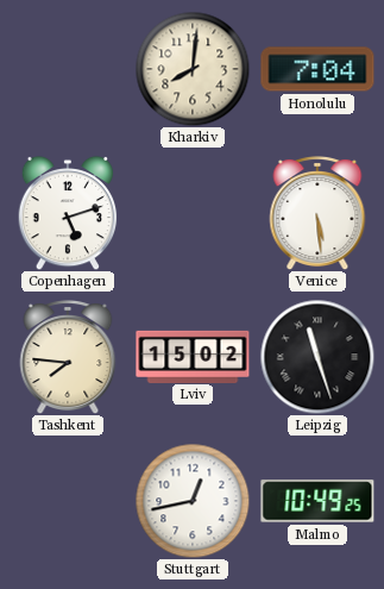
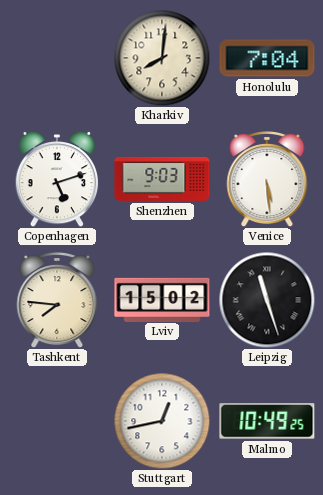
Shenzhen: none -> 9:03
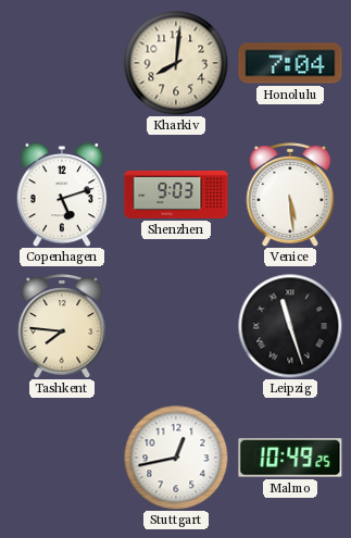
Lviv: 15:02 -> none
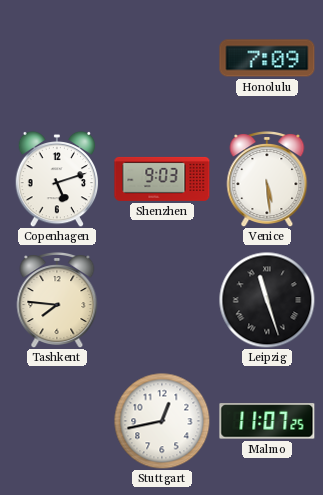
Kharkiv: 8:01 -> none
Honolulu: 7:04 -> 7:09
Malmo: 10:49 -> 11:07
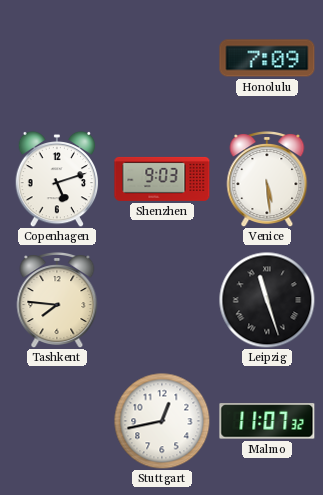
Malmo: 11:07:25 -> 11:07:32
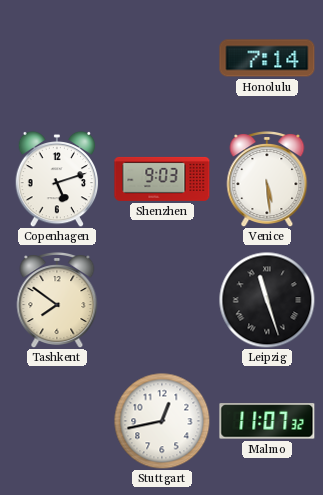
Honolulu: 7:09 -> 7:14
Tashkent: 7:46 -> 7:51
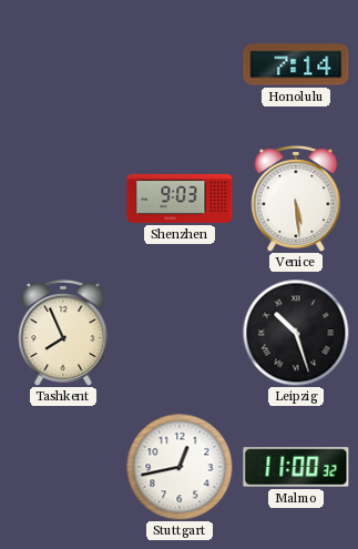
Copenhagen: 5:12 -> none
Tashkent: 7:51 -> 7:56
Leipzig: 11:27 -> 10:27
Malmo: 11:07 -> 11:00
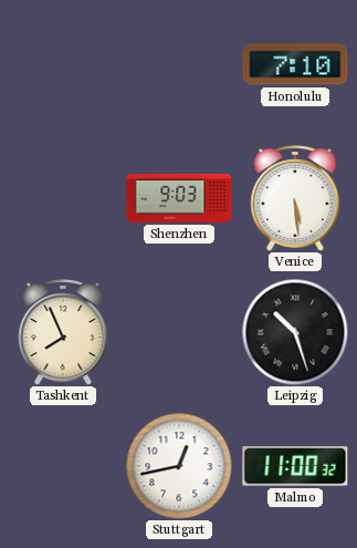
Honolulu: 7:14 -> 7:10
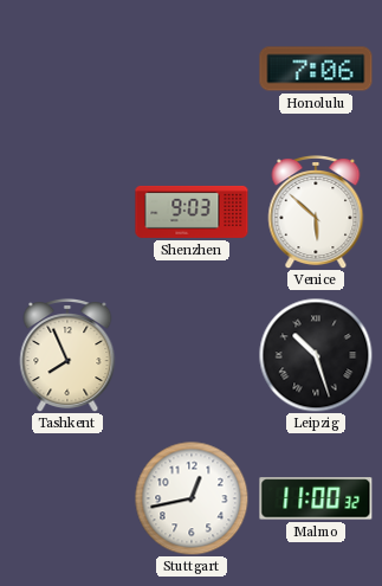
Honolulu: 7:10 -> 7:06
Venice: 5:29 -> 5:52
